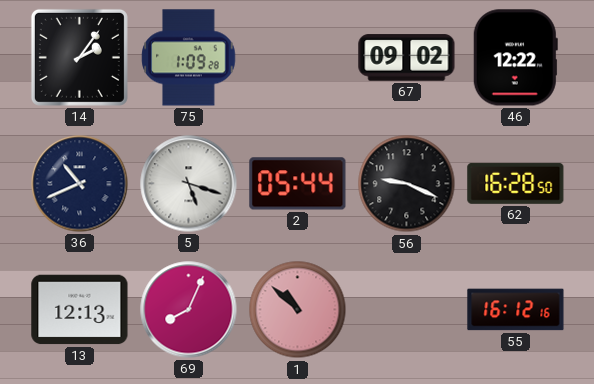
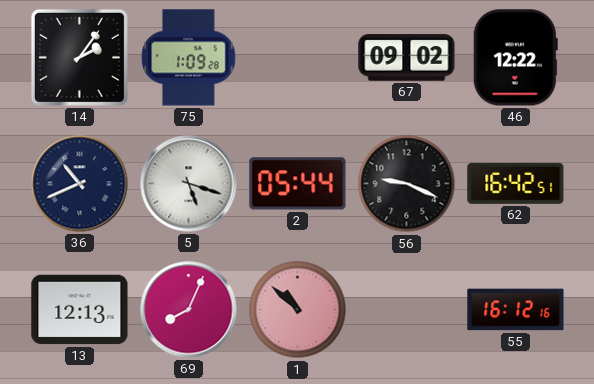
62: 16:28 -> 16:42
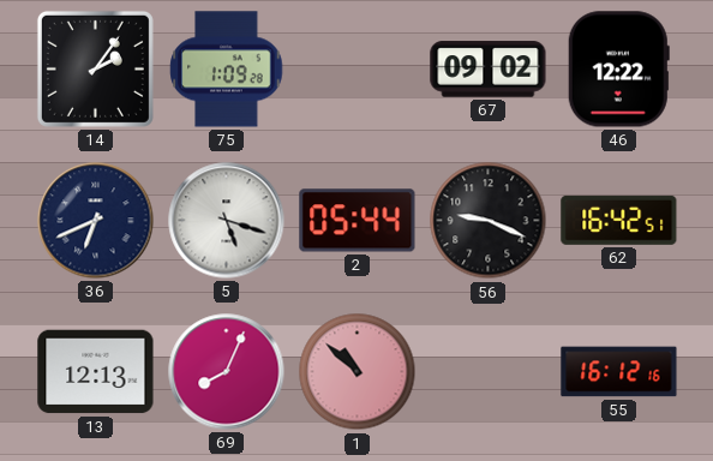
36: 10:41 -> 6:41
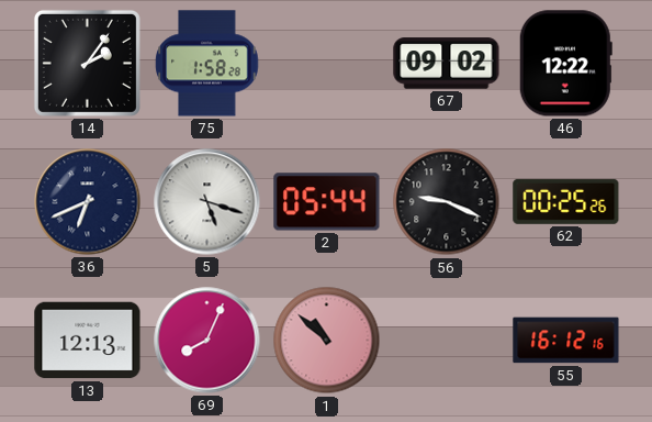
75: 1:09 -> 1:58
62: 16:42 -> 00:25
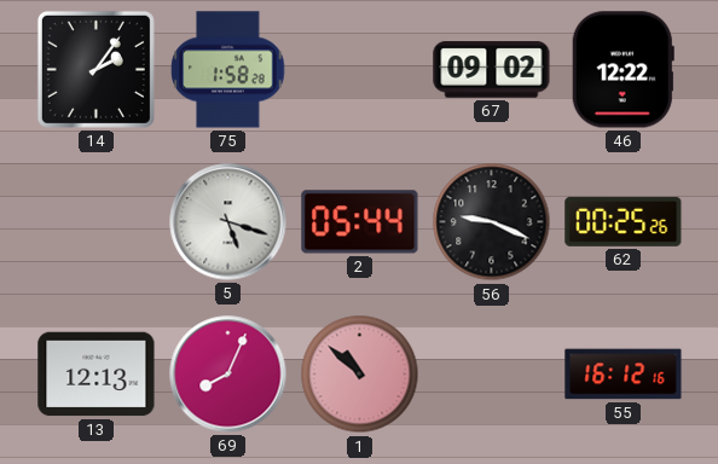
36: 6:41 -> none
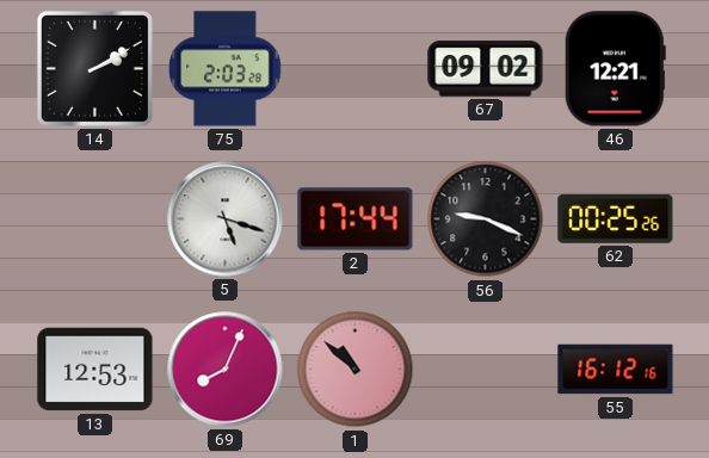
14: 2:06 -> 2:10
75: 1:58 -> 2:03
46: 12:22 -> 12:21
2: 05:44 -> 17:44
13: 12:13 -> 12:53
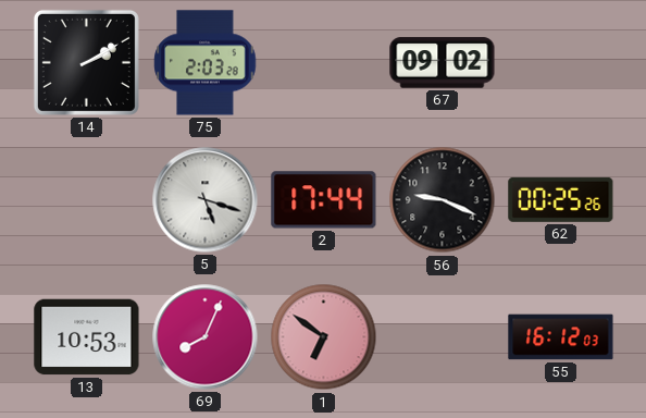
46: 12:21 -> none
13: 12:53 -> 10:53
1: 10:52 -> 6:51
55: 16:12:16 -> 16:12:03
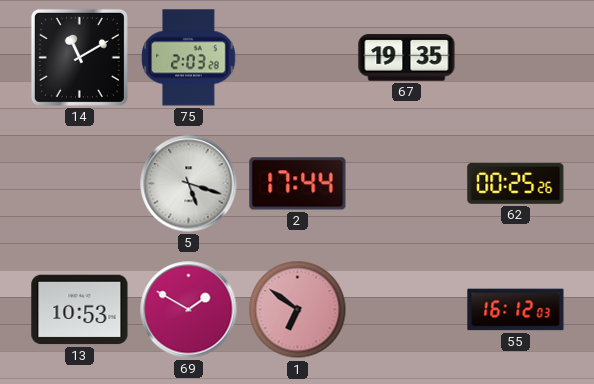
14: 2:10 -> 11:10
67: 09:02 -> 19:35
56: 9:19 -> none
69: 8:04 -> 1:50
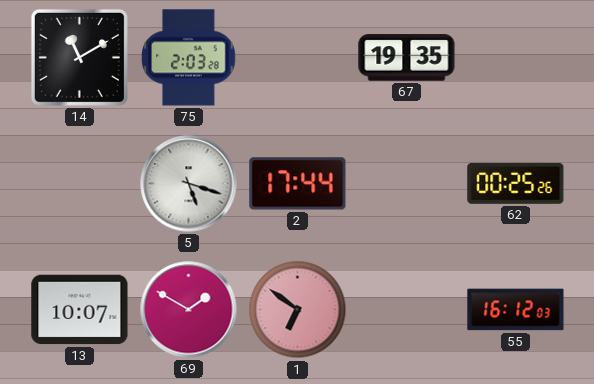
13: 10:53 -> 10:07
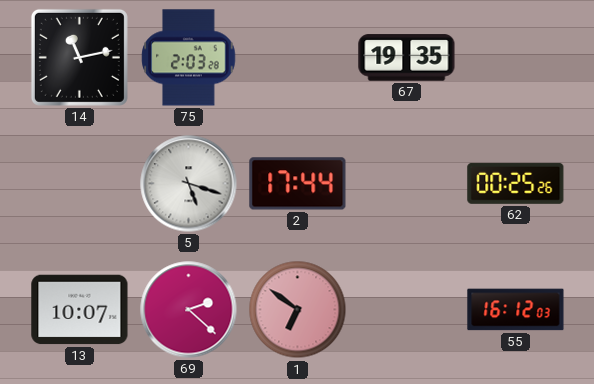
14: 11:10 -> 11:13
69: 1:50 -> 2:22
